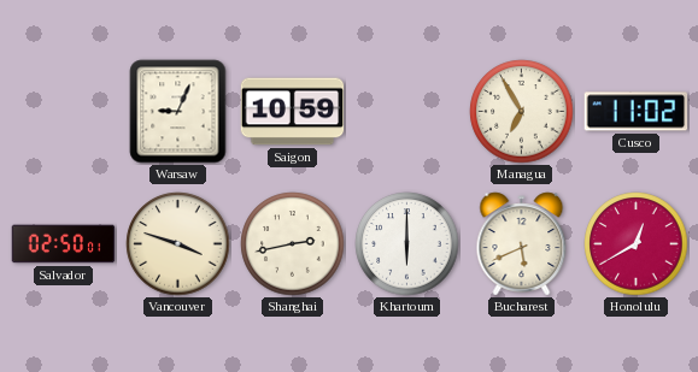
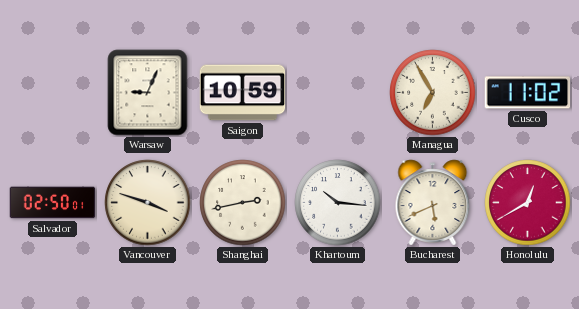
Khartoum: 6:00 -> 10:16
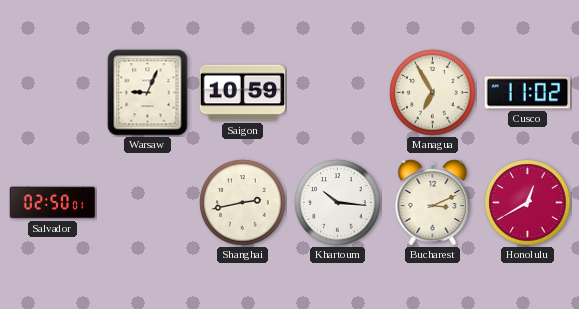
Vancouver: 3:48 -> none
Bucharest: 5:41 -> 3:11
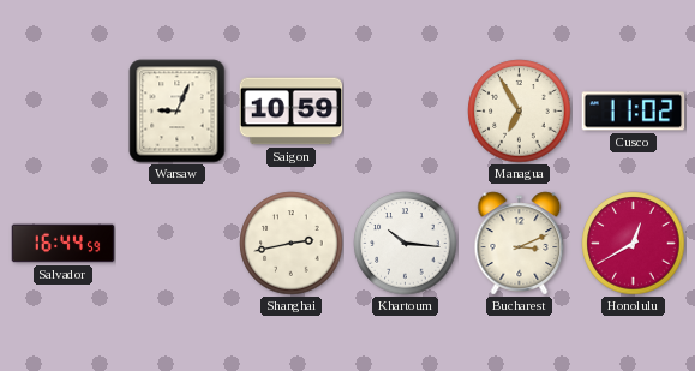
Salvador: 02:50 -> 16:44
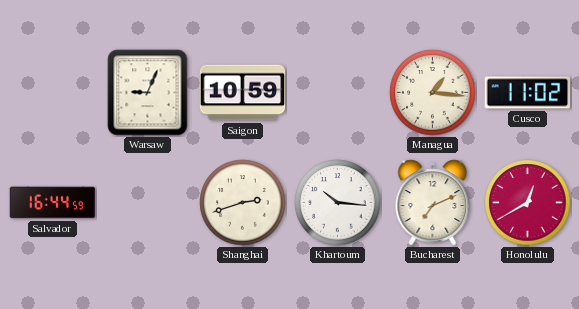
Managua: 6:55 -> 1:16
Shanghai: 2:43 -> 2:42
Bucharest: 3:11 -> 7:11
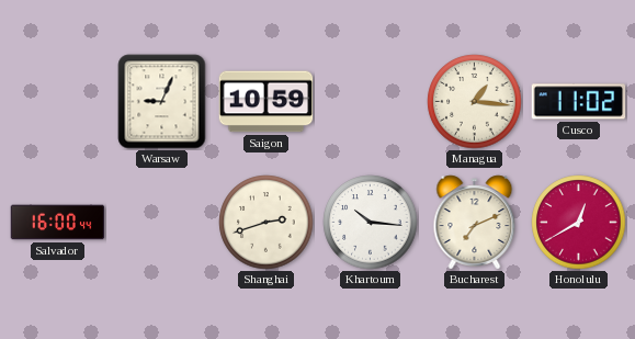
Salvador: 16:44 -> 16:00
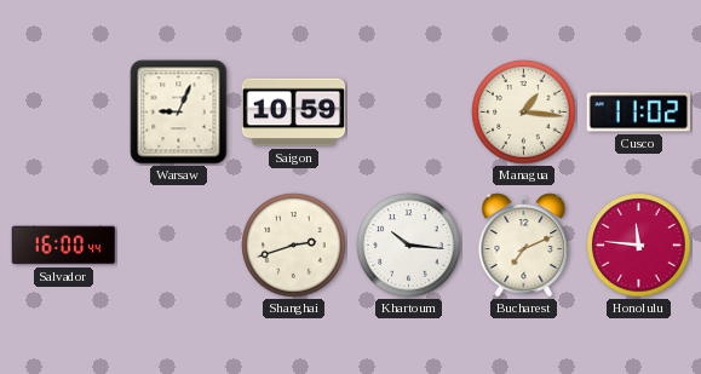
Honolulu: 12:40 -> 11:46
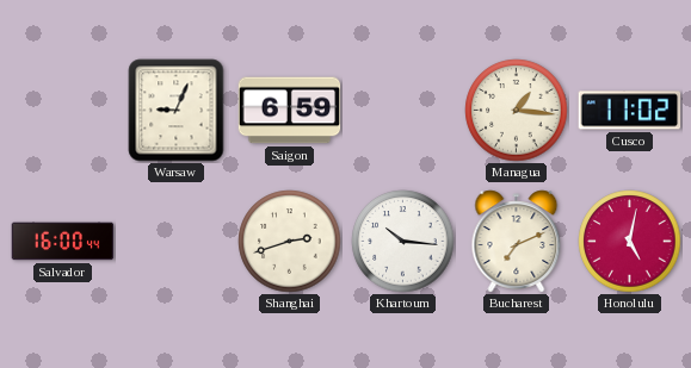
Saigon: 10:59 -> 6:59
Honolulu: 11:46 -> 5:02
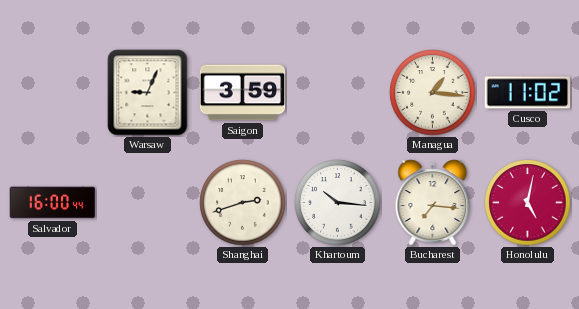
Saigon: 6:59 -> 3:59
Bucharest: 7:11 -> 7:16
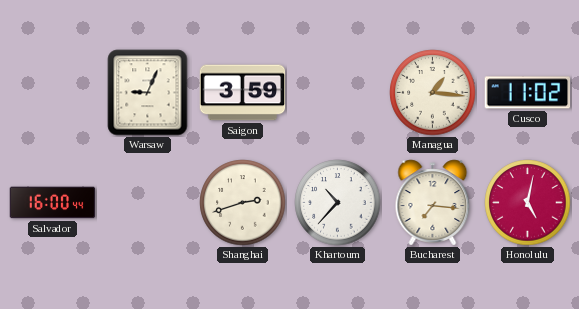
Khartoum: 10:16 -> 10:37
